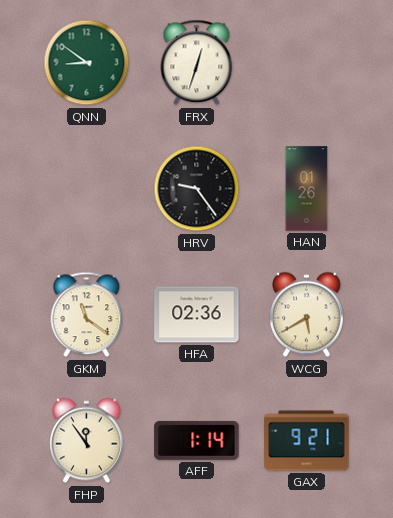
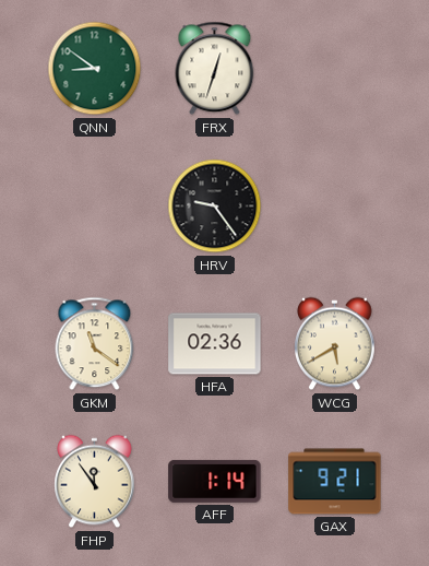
HAN: 01:26 -> none
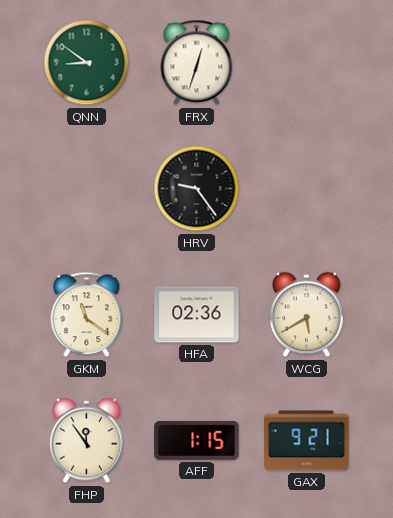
AFF: 1:14 -> 1:15
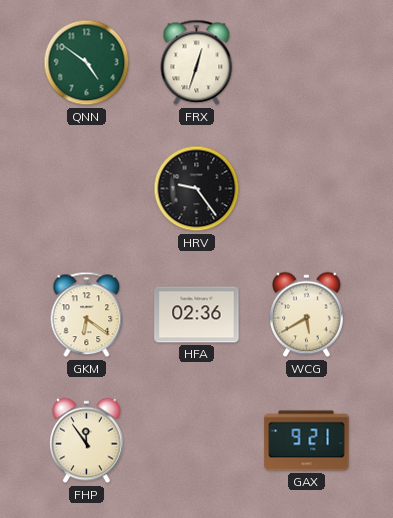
QNN: 8:51 -> 4:51
GKM: 11:21 -> 6:21
AFF: 1:15 -> none
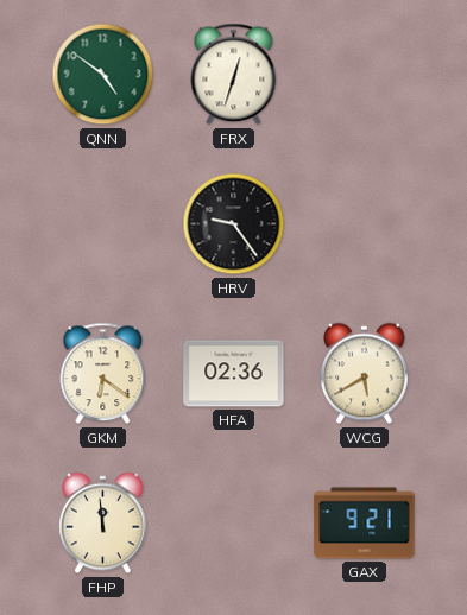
FHP: 11:54 -> 11:59
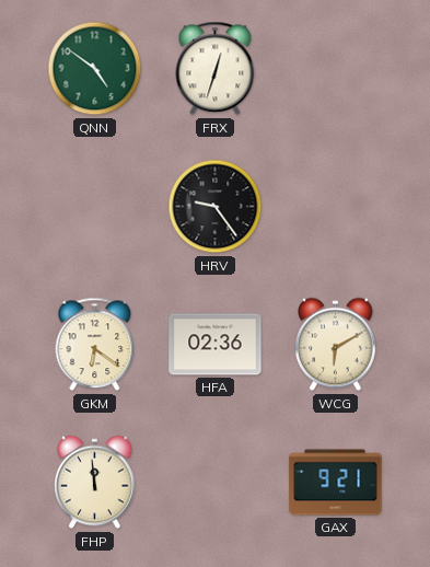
WCG: 5:40 -> 6:10
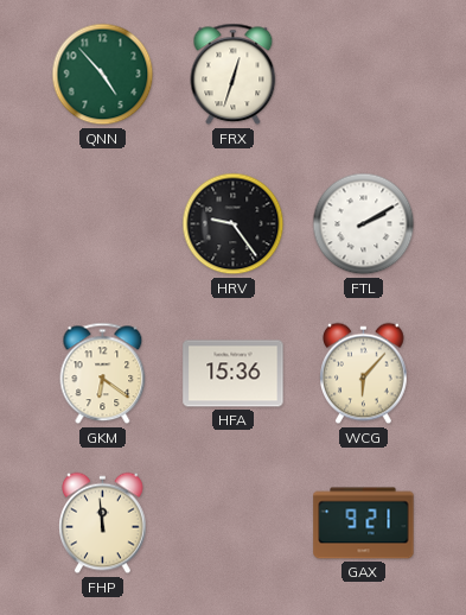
QNN: 4:51 -> 4:53
FTL: none -> 2:10
HFA: 02:36 -> 15:36
WCG: 6:10 -> 6:07
